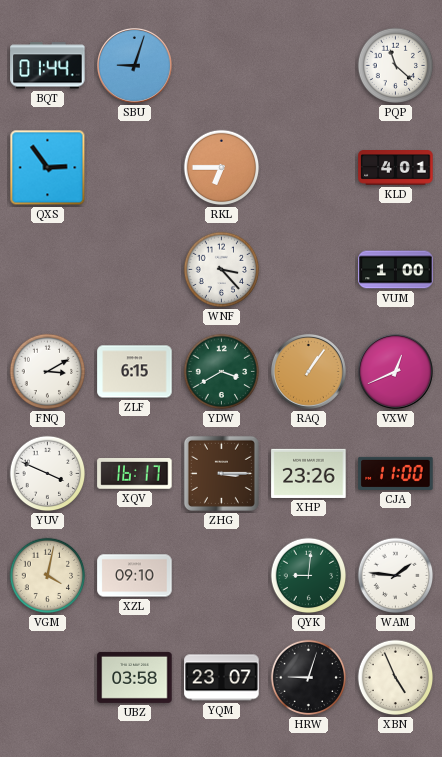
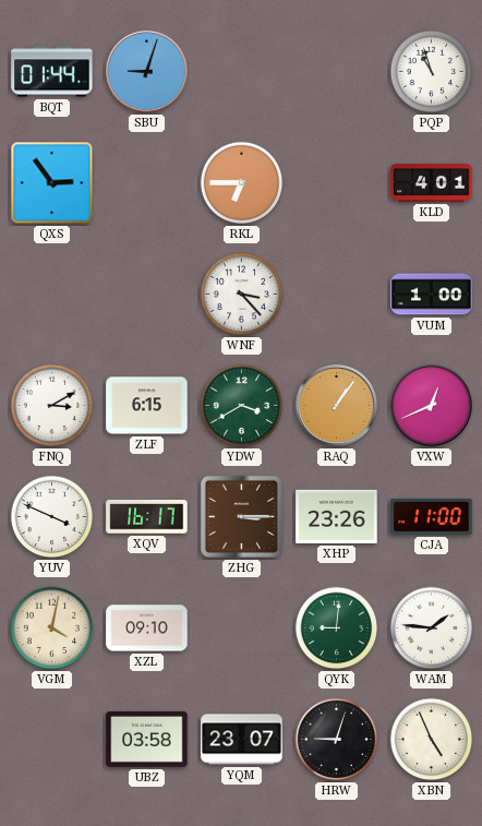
PQP: 11:22 -> 10:57
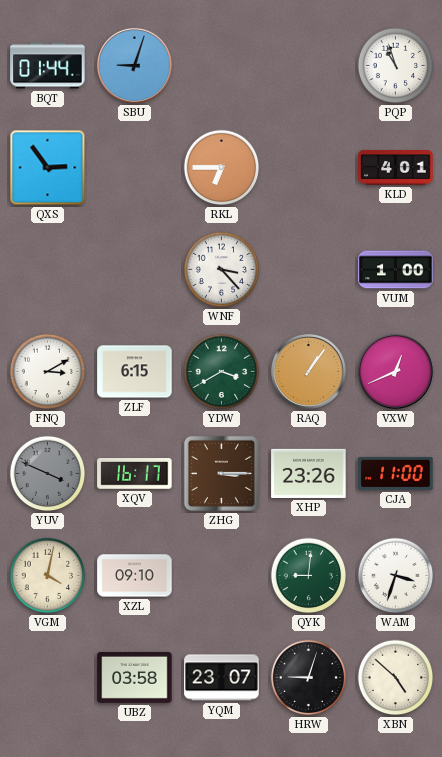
YUV dial: white -> grey
WAM: 1:46 -> 3:33
XBN: 4:56 -> 4:52
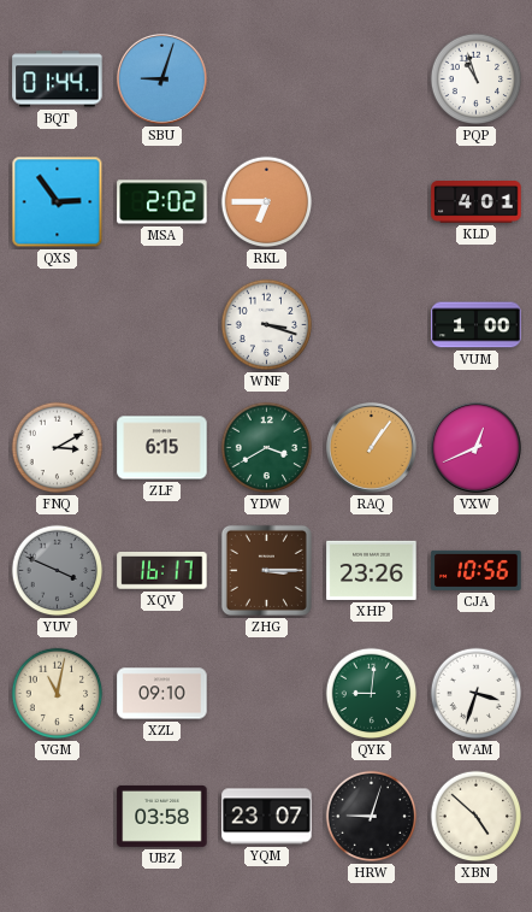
MSA: none -> 2:02
WNF: 3:23 -> 3:18
CJA: 11:00 -> 10:56
VGM: 4:02 -> 11:02
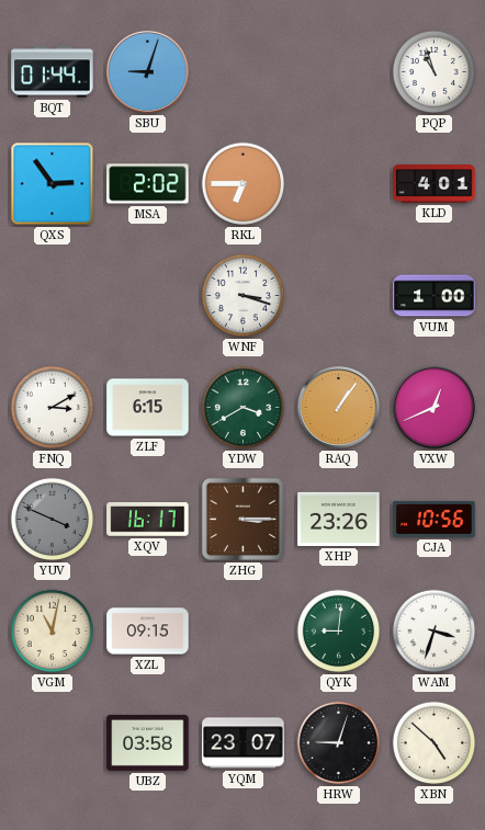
XZL: 09:10 -> 09:15
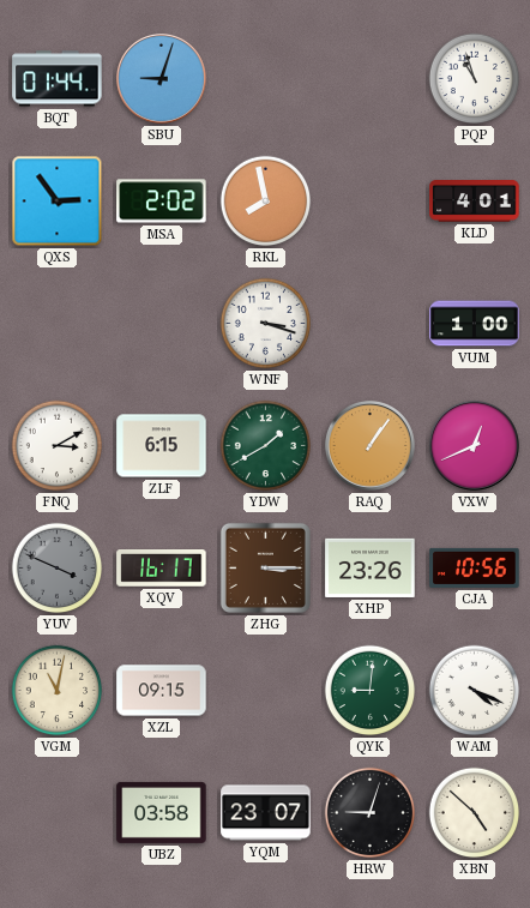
RKL: 6:45 -> 7:58
YDW: 3:40 -> 1:40
WAM: 3:33 -> 4:19
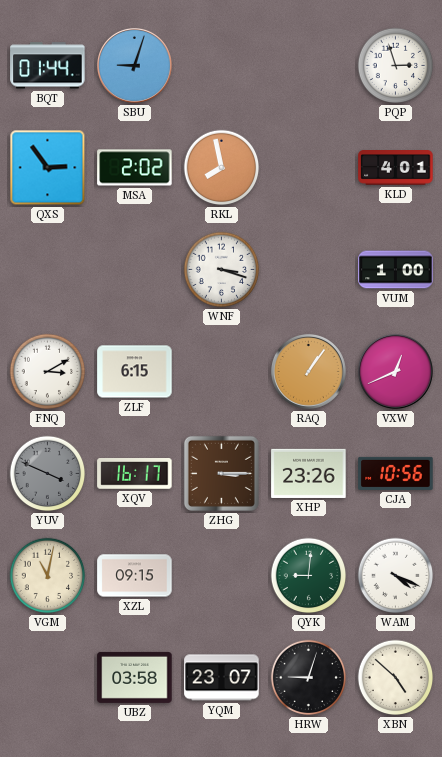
PQP: 10:57 -> 2:57
YDW: 1:40 -> none
